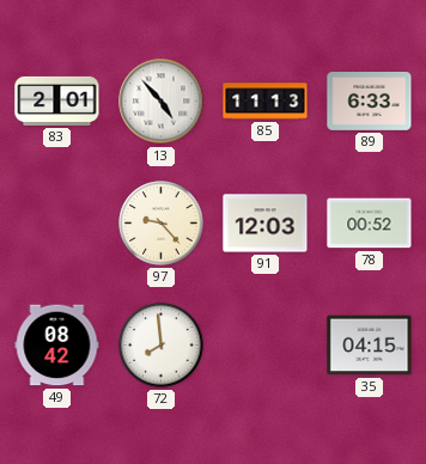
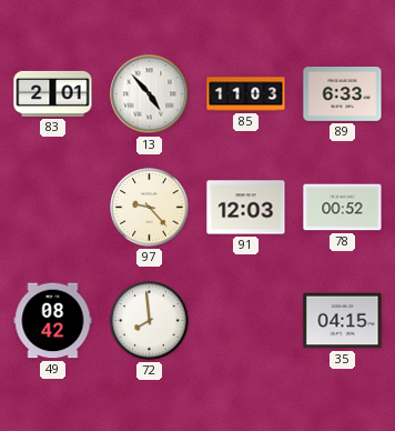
85: 11:13 -> 11:03
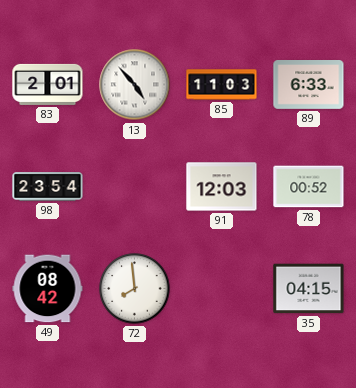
98: none -> 23:54
97: 9:23 -> none
